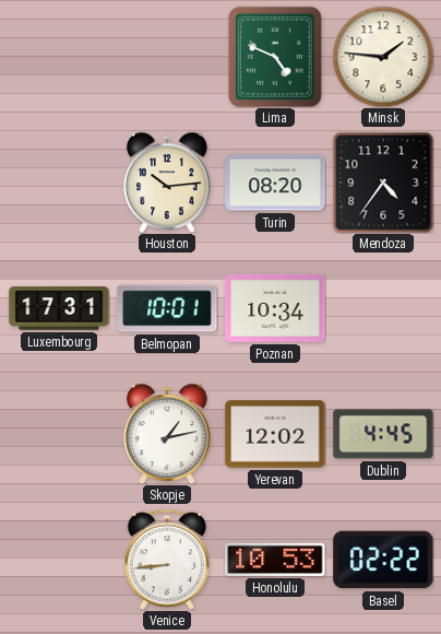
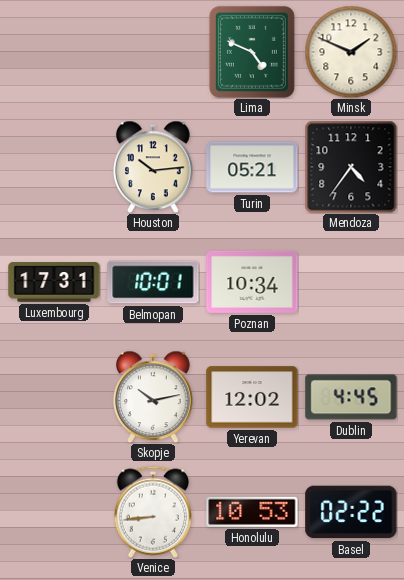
Minsk: 1:46 -> 1:49
Turin: 08:20 -> 05:21
Skopje: 1:13 -> 10:13
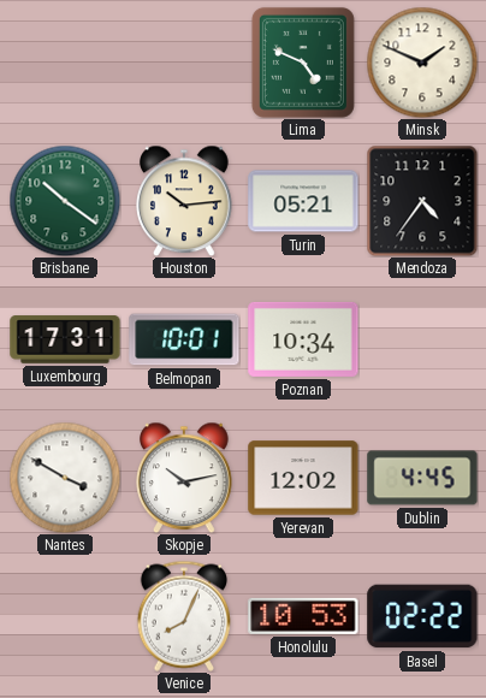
Brisbane: none -> 10:21
Nantes: none -> 3:50
Venice: 8:44 -> 8:04
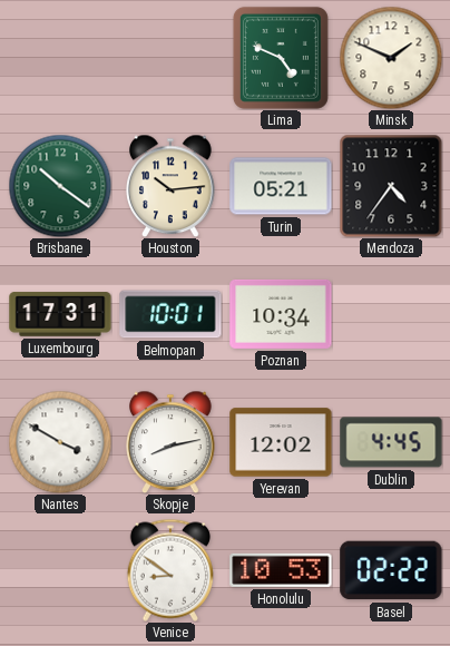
Skopje: 10:13 -> 8:13
Venice: 8:04 -> 8:51
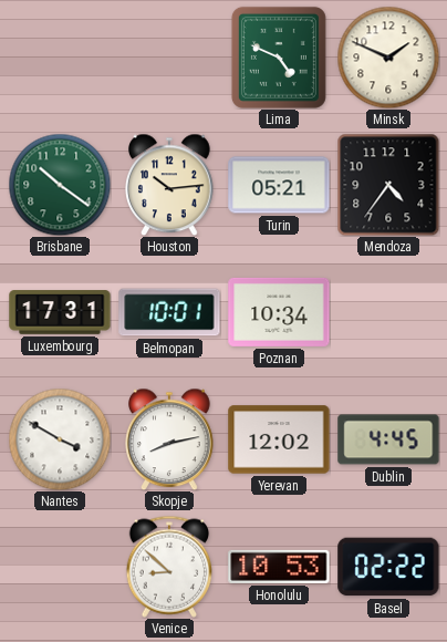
Venice: 8:51 -> 8:52
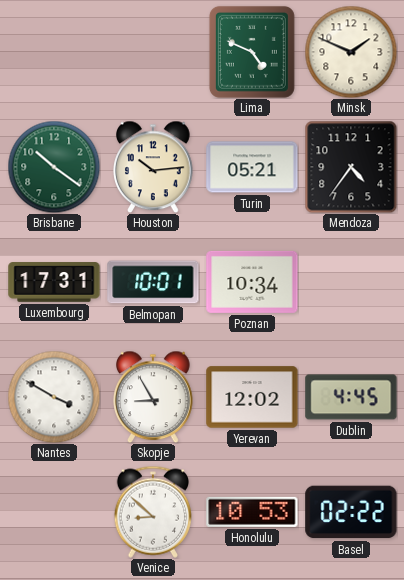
Skopje: 8:13 -> 8:55
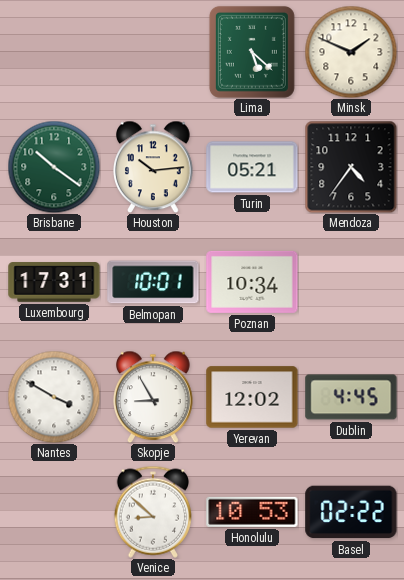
Lima: 4:49 -> 5:22
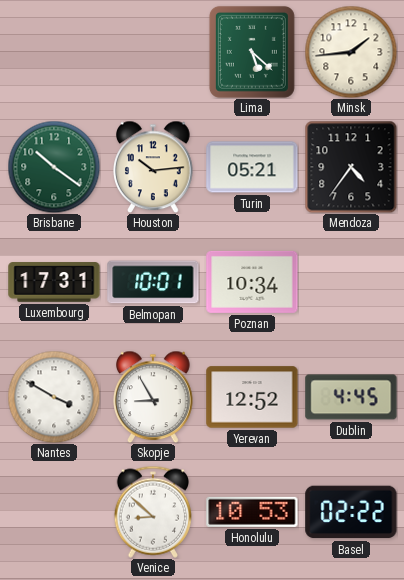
Minsk: 1:49 -> 1:44
Yerevan: 12:02 -> 12:52
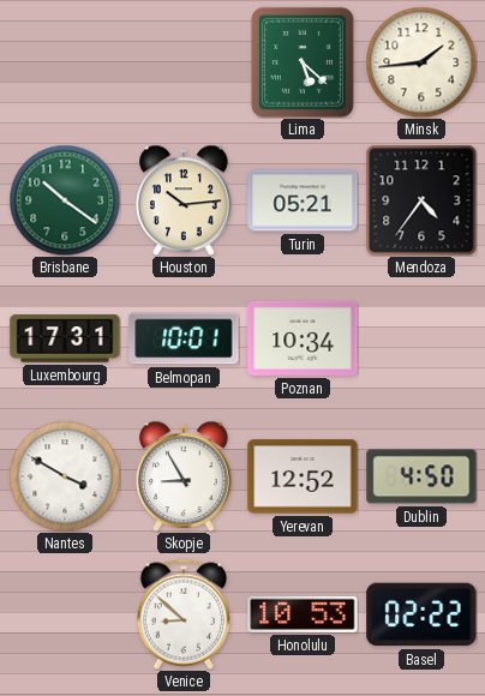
Dublin: 4:45 -> 4:50
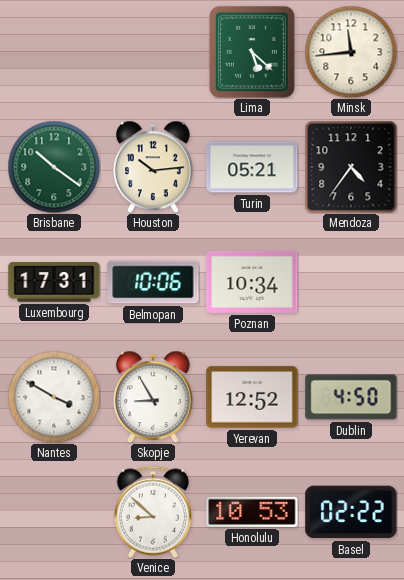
Minsk: 1:44 -> 11:44
Belmopan: 10:01 -> 10:06
